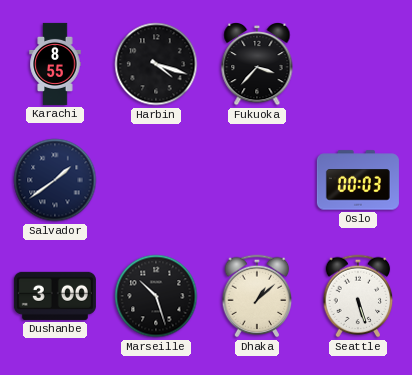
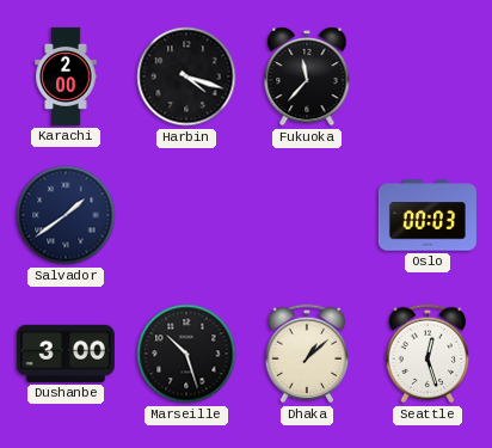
Karachi: 8:55 -> 2:00
Fukuoka: 3:37 -> 11:37
Seattle: 5:27 -> 12:27
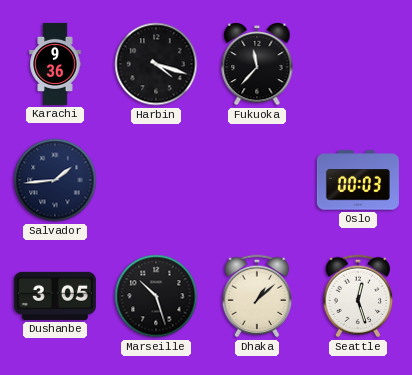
Karachi: 2:00 -> 9:36
Salvador: 1:39 -> 1:44
Dushanbe: 3:00 -> 3:05
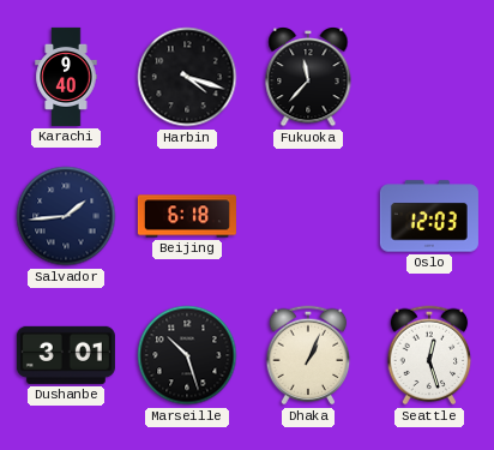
Karachi: 9:36 -> 9:40
Beijing: none -> 6:18
Oslo: 00:03 -> 12:03
Dushanbe: 3:05 -> 3:01
Dhaka: 1:08 -> 1:04
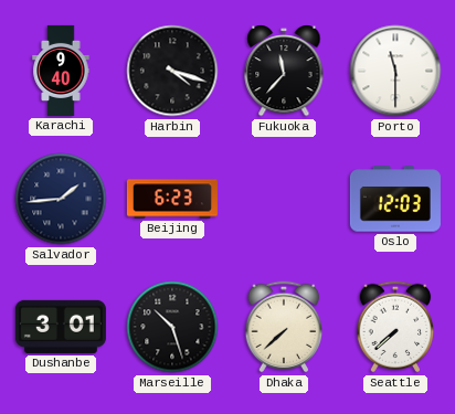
Porto: none -> 11:30
Beijing: 6:18 -> 6:23
Dhaka: 1:04 -> 7:38
Seattle: 12:27 -> 7:38
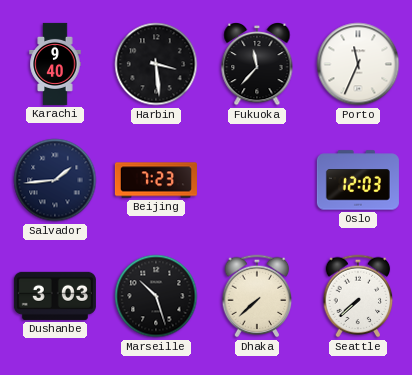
Harbin: 4:18 -> 3:29
Porto: 11:30 -> 11:34
Beijing: 6:23 -> 7:23
Dushanbe: 3:01 -> 3:03
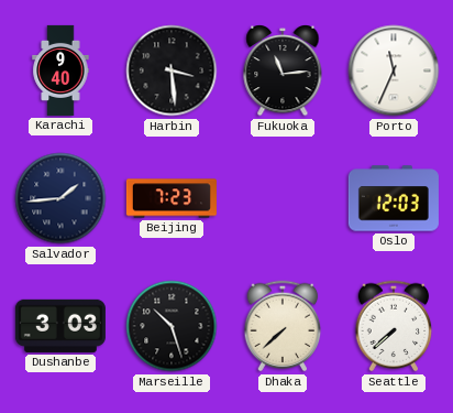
Fukuoka: 11:37 -> 11:14
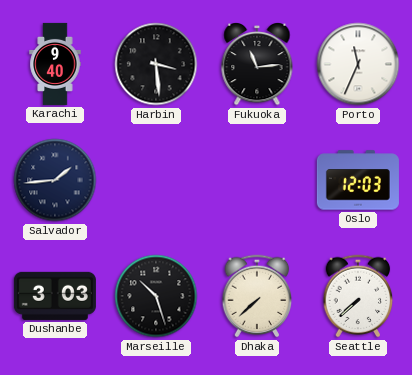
Beijing: 7:23 -> none
